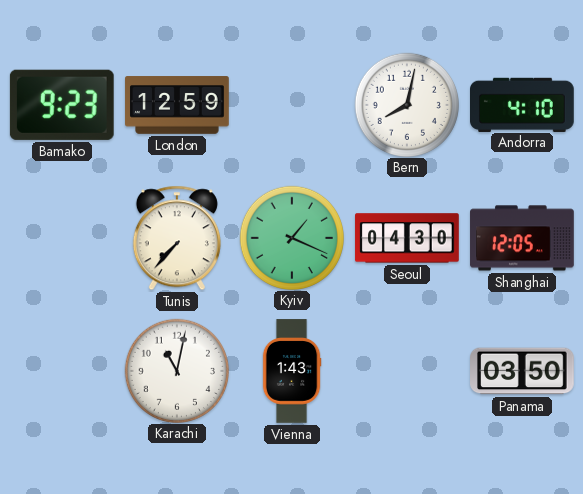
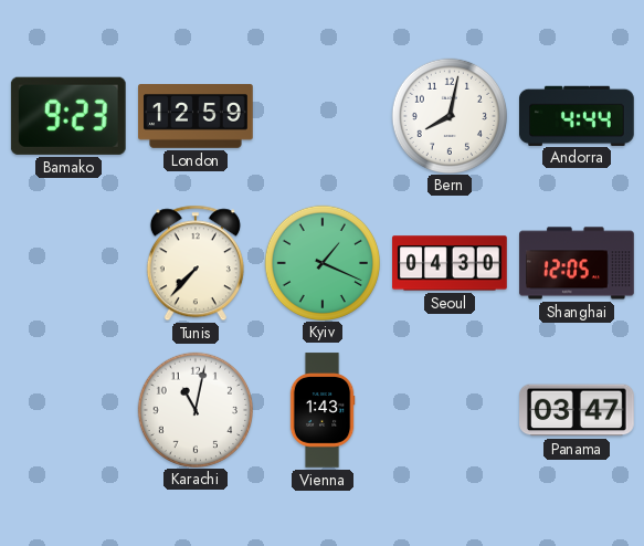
Andorra: 4:10 -> 4:44
Panama: 03:50 -> 03:47
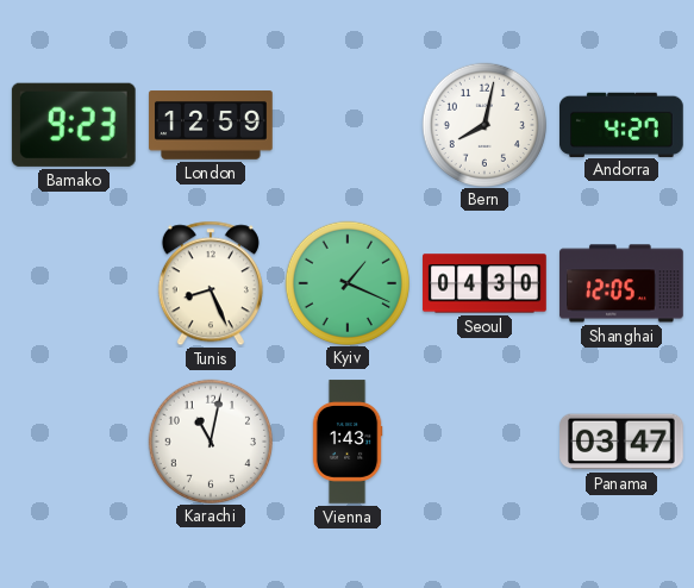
Andorra: 4:44 -> 4:27
Tunis: 7:37 -> 8:26
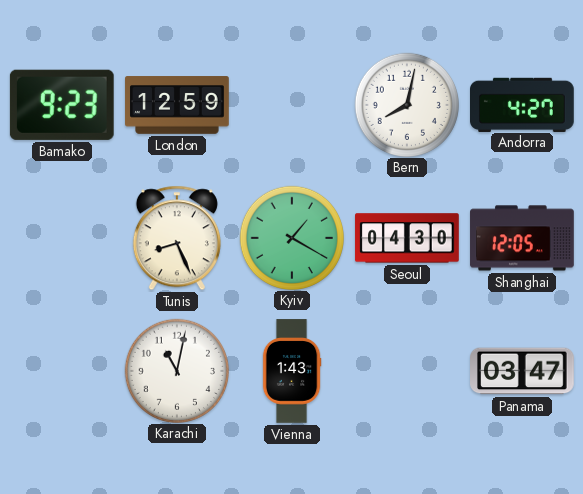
Kyiv: 1:19 -> 1:20
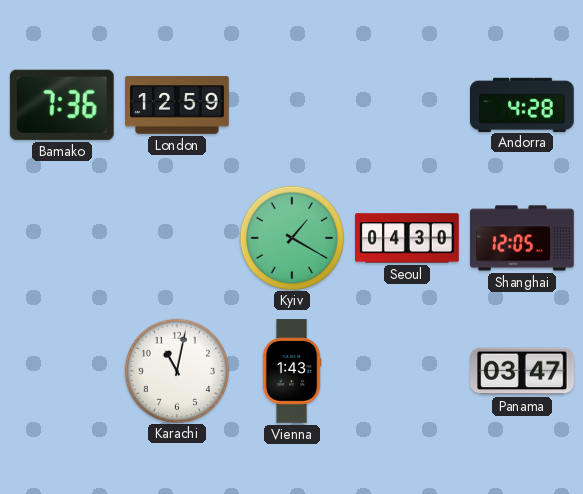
Bamako: 9:23 -> 7:36
Bern: 8:02 -> none
Andorra: 4:27 -> 4:28
Tunis: 8:26 -> none
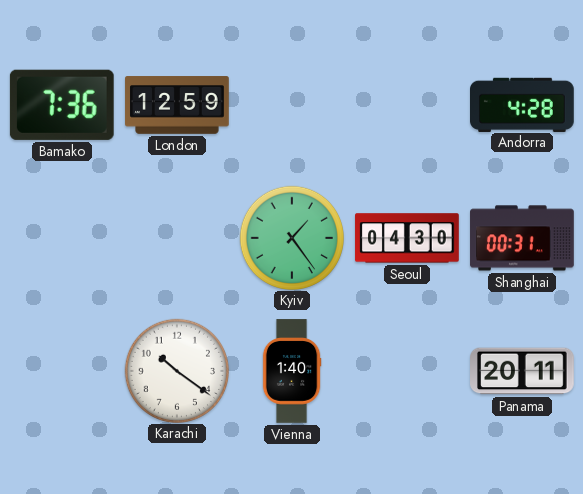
Kyiv: 1:20 -> 1:24
Shanghai: 12:05 -> 00:31
Karachi: 11:02 -> 10:21
Vienna: 1:43 -> 1:40
Panama: 03:47 -> 20:11
